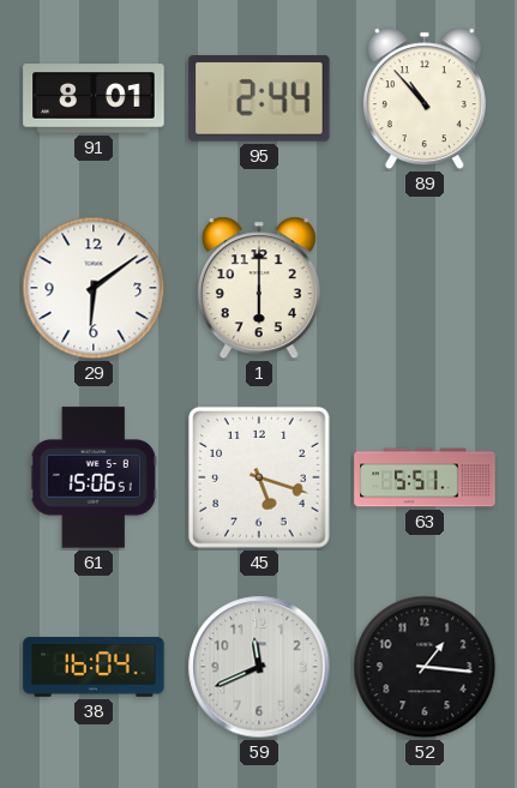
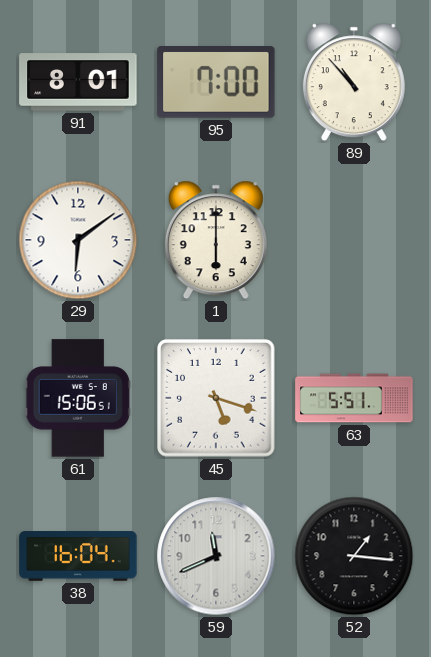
95: 2:44 -> 7:00
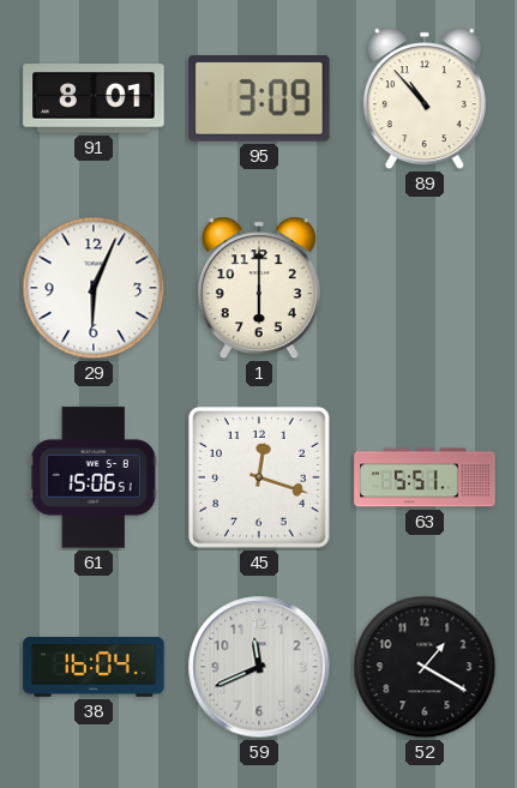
95: 7:00 -> 3:09
29: 6:09 -> 6:04
45: 5:18 -> 12:18
52: 1:16 -> 1:20
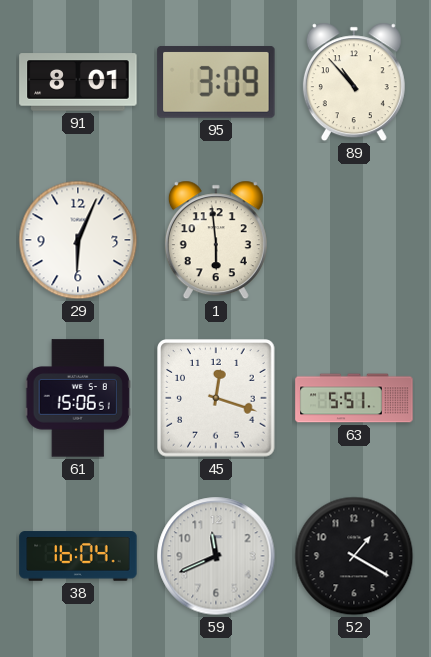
1: 6:00 -> 5:59
